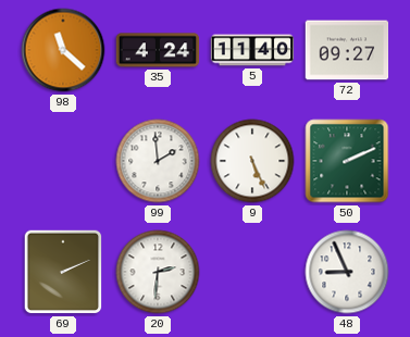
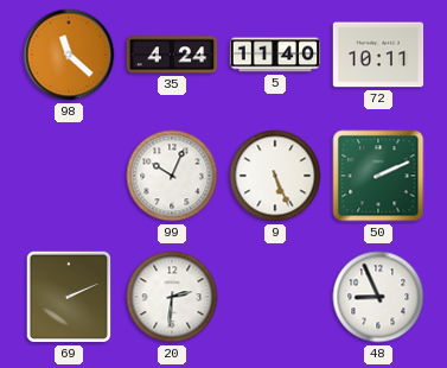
72: 09:27 -> 10:11
99: 1:59 -> 10:04
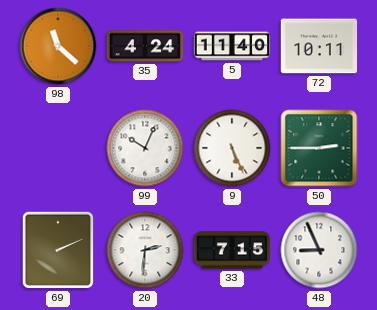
50: 2:11 -> 2:45
33: none -> 7:15
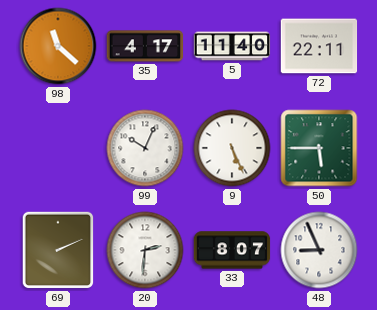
35: 4:24 -> 4:17
72: 10:11 -> 22:11
50: 2:45 -> 5:45
33: 7:15 -> 8:07
